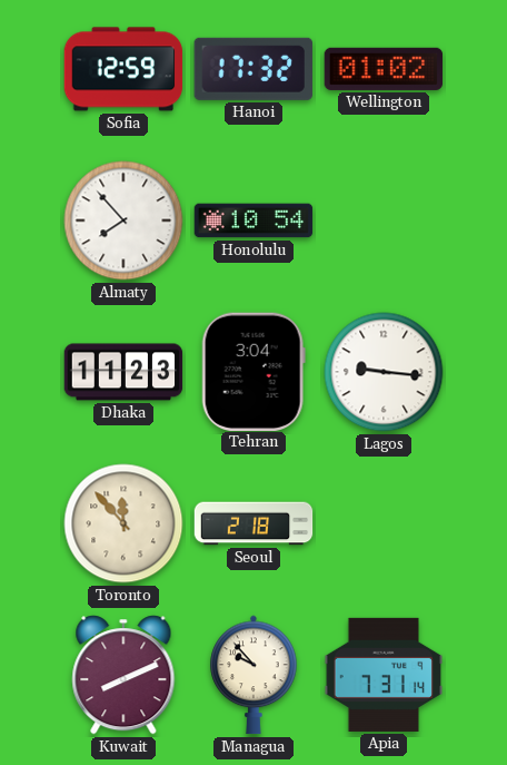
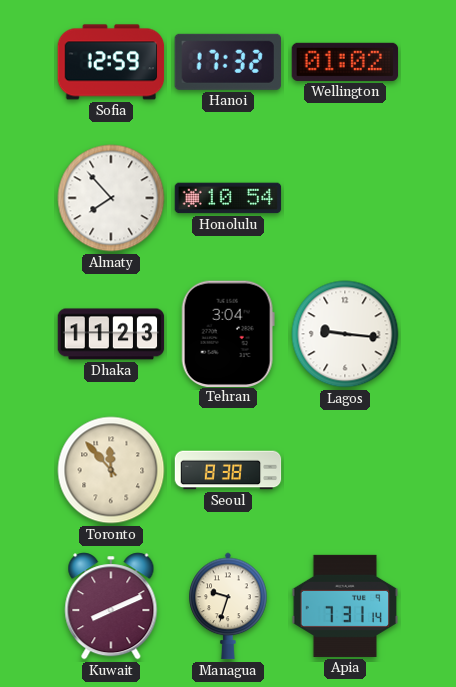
Seoul: 2:18 -> 8:38
Managua: 9:53 -> 9:33
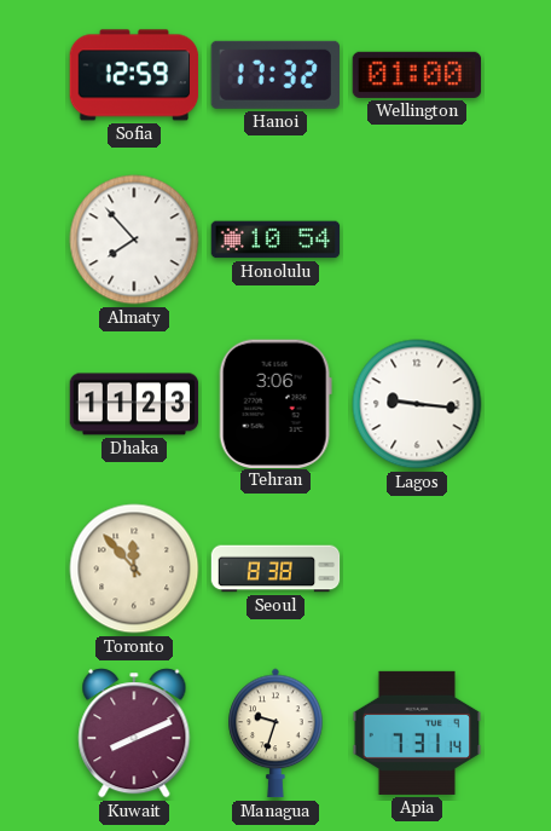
Wellington: 01:02 -> 01:00
Tehran: 3:04 -> 3:06
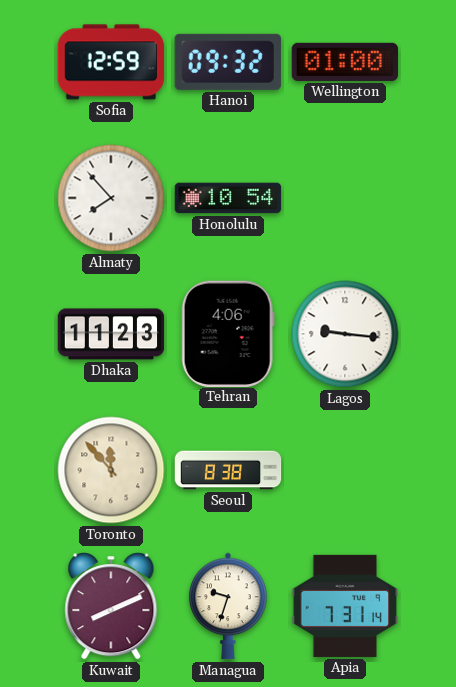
Hanoi: 17:32 -> 09:32
Tehran: 3:06 -> 4:06
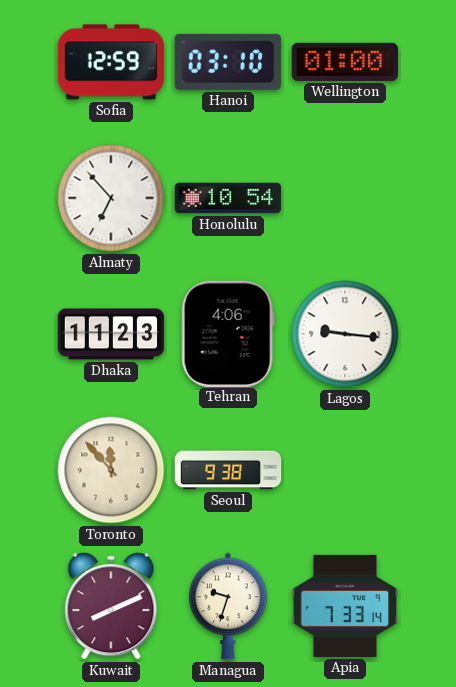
Hanoi: 09:32 -> 03:10
Almaty: 7:53 -> 6:53
Seoul: 8:38 -> 9:38
Apia: 7:31 -> 7:33
